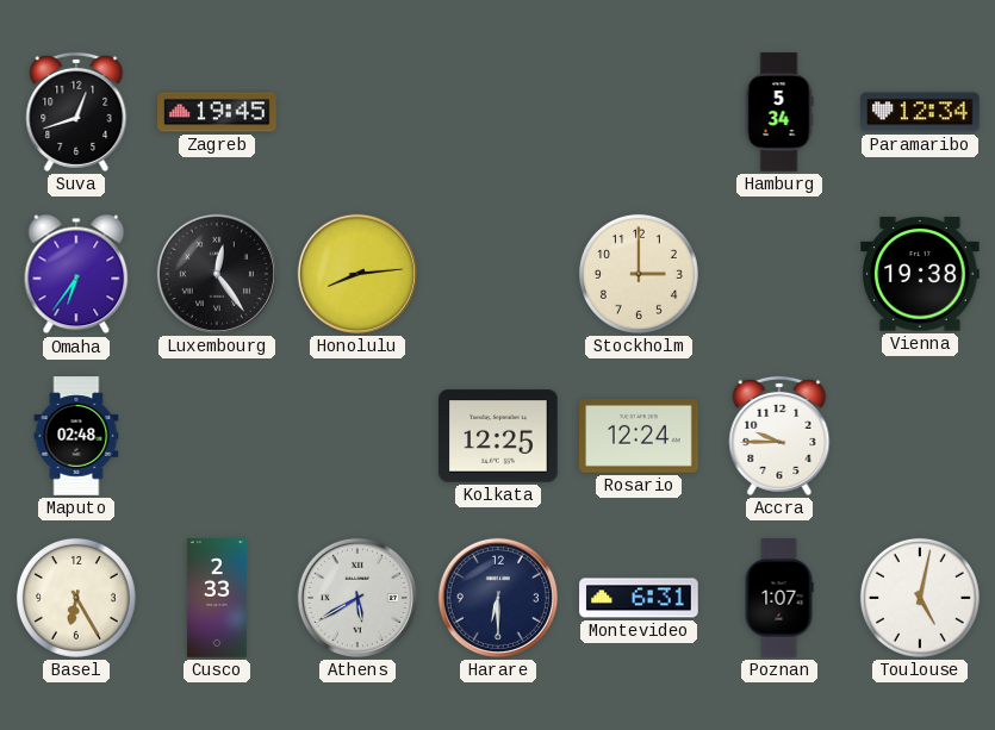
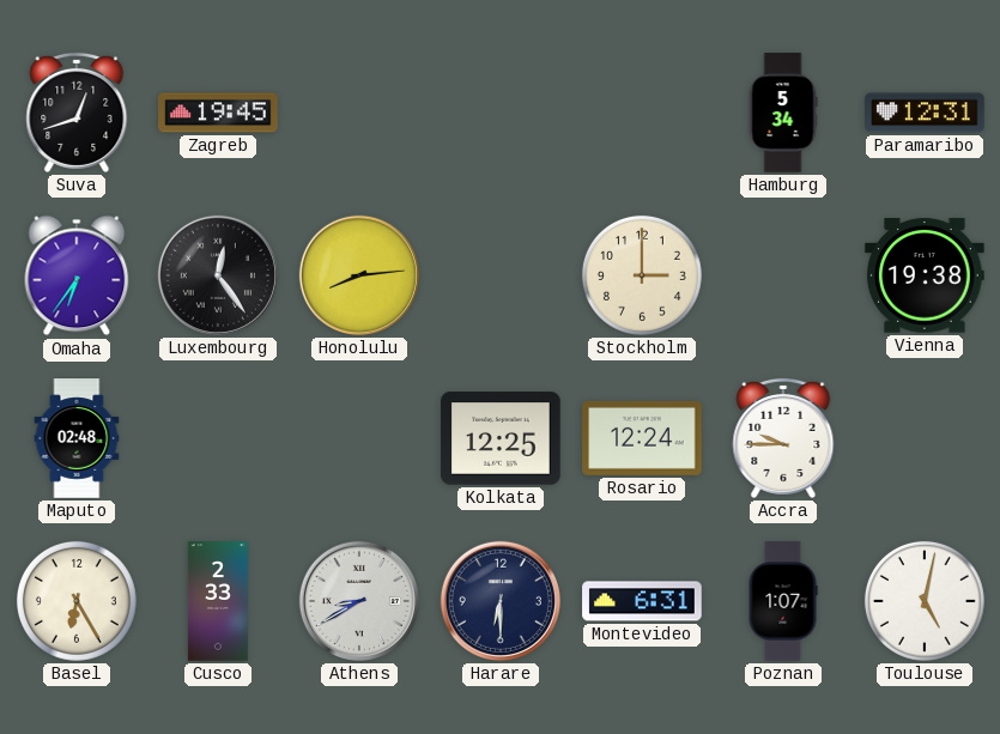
Paramaribo: 12:34 -> 12:31
Athens: 5:40 -> 8:40
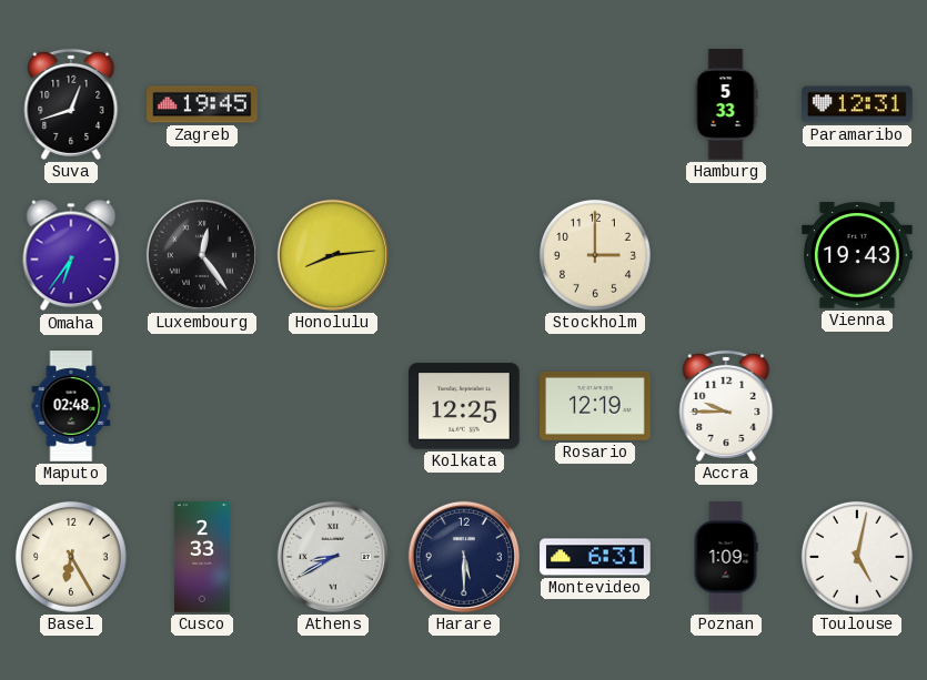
Hamburg: 5:34 -> 5:33
Vienna: 19:38 -> 19:43
Rosario: 12:24 -> 12:19
Harare: 6:30 -> 5:30
Poznan: 1:07 -> 1:09
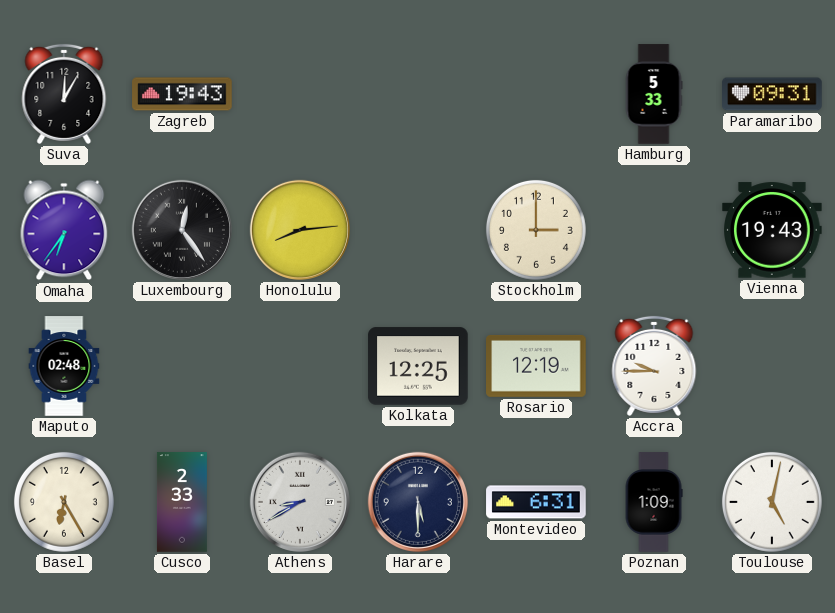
Suva: 12:42 -> 12:05
Zagreb: 19:45 -> 19:43
Paramaribo: 12:31 -> 09:31
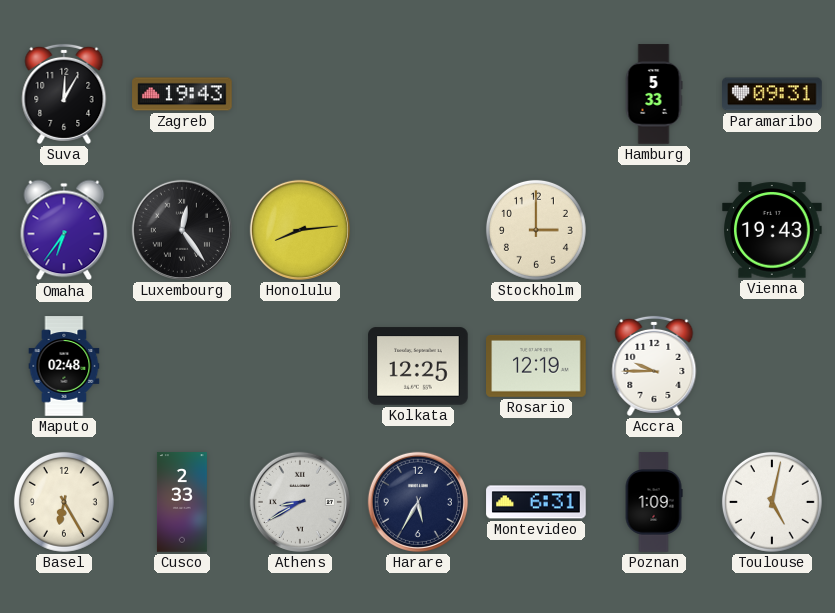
Harare: 5:30 -> 5:35
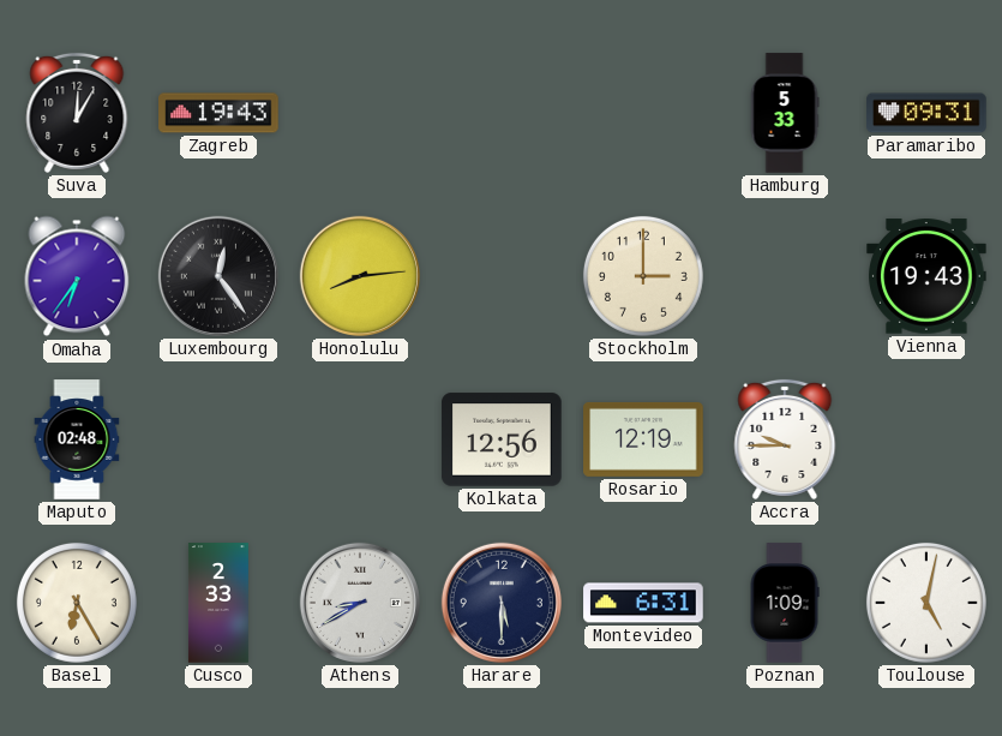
Kolkata: 12:25 -> 12:56
Harare: 5:35 -> 5:30
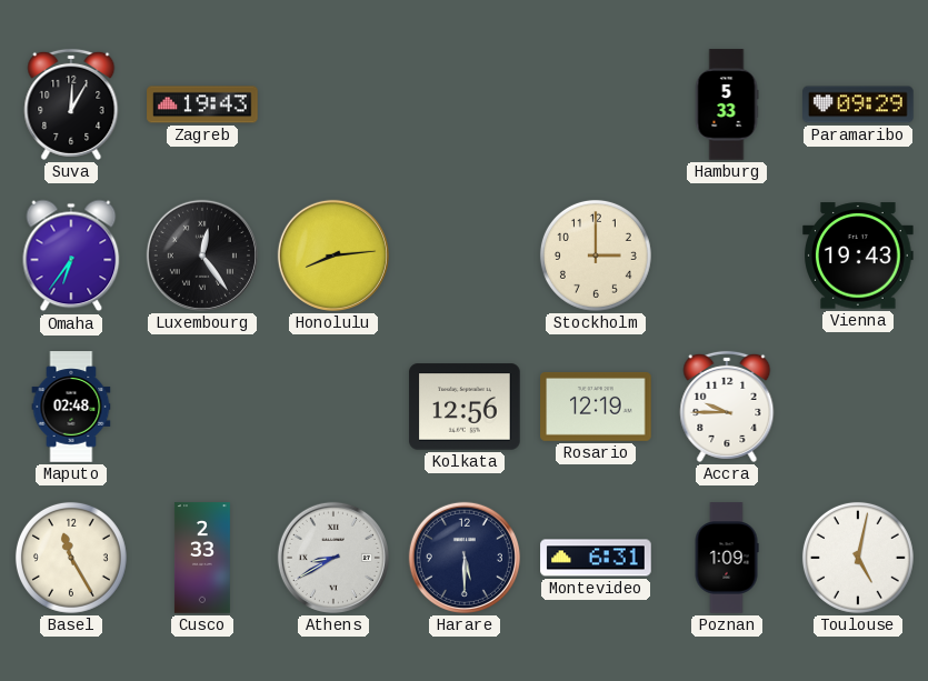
Paramaribo: 09:31 -> 09:29
Basel: 6:25 -> 11:25
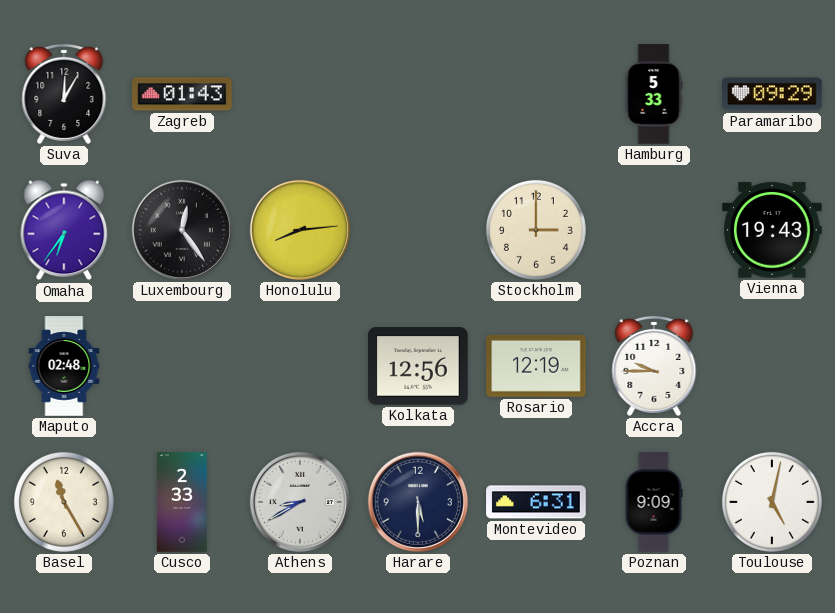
Zagreb: 19:43 -> 01:43
Poznan: 1:09 -> 9:09
